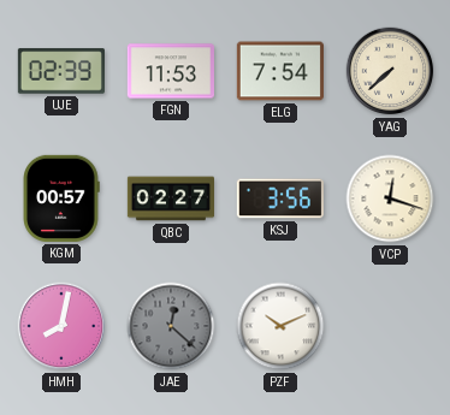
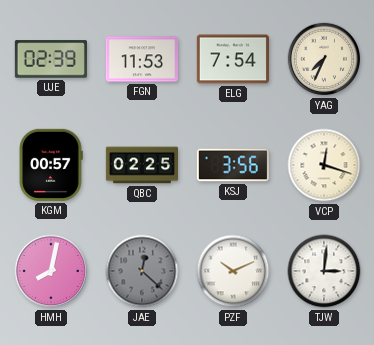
YAG: 7:38 -> 7:34
QBC: 02:27 -> 02:25
TJW: none -> 3:01
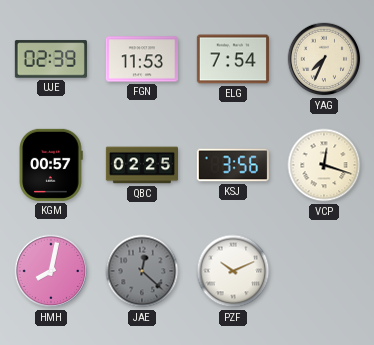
TJW: 3:01 -> none
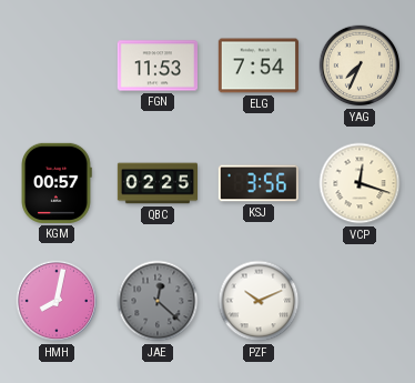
UJE: 02:39 -> none
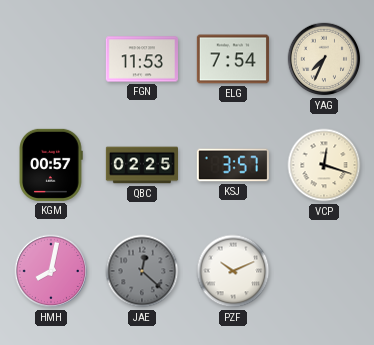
KSJ: 3:56 -> 3:57
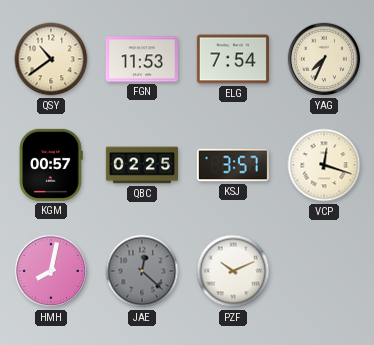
QSY: none -> 10:39
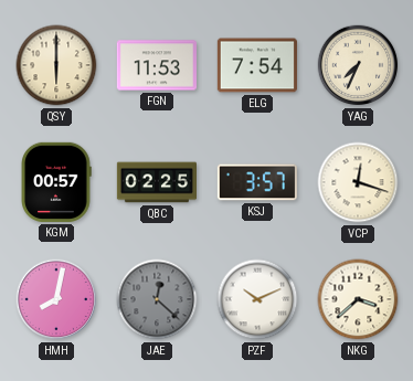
QSY: 10:39 -> 6:00
NKG: none -> 3:38
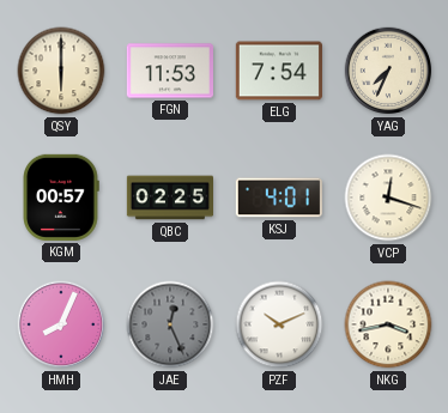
KSJ: 3:57 -> 4:01
HMH: 8:02 -> 8:04
JAE: 12:22 -> 12:26
NKG: 3:38 -> 3:43
